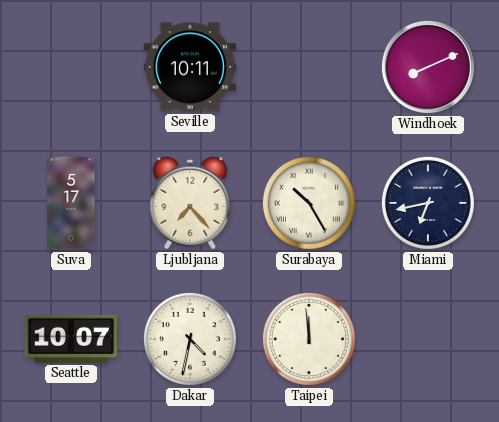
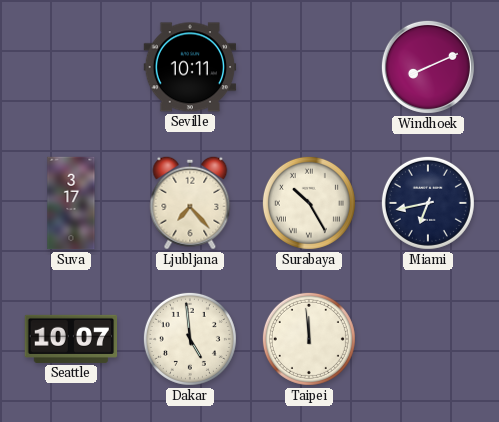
Suva: 5:17 -> 3:17
Dakar: 4:32 -> 4:59
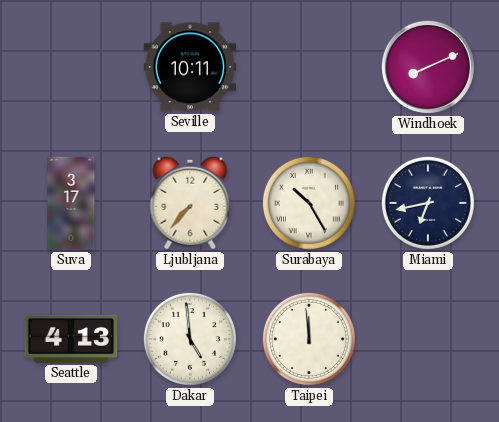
Ljubljana: 7:23 -> 7:37
Seattle: 10:07 -> 4:13
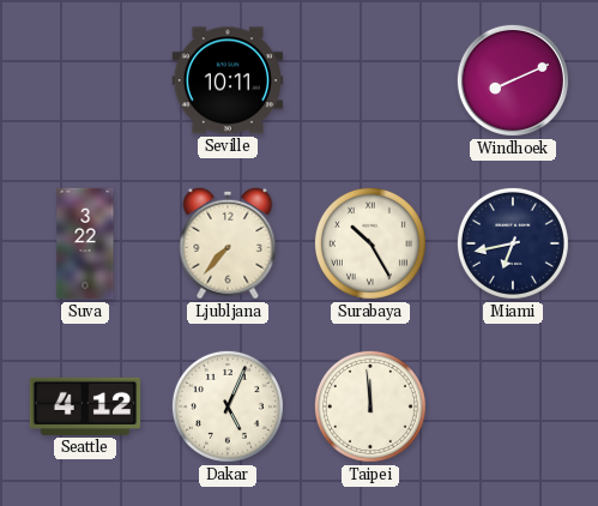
Suva: 3:17 -> 3:22
Seattle: 4:13 -> 4:12
Dakar: 4:59 -> 5:04
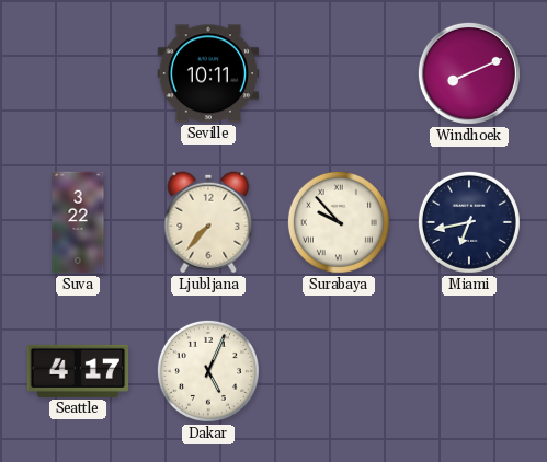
Surabaya: 10:25 -> 9:53
Seattle: 4:12 -> 4:17
Taipei: 11:59 -> none
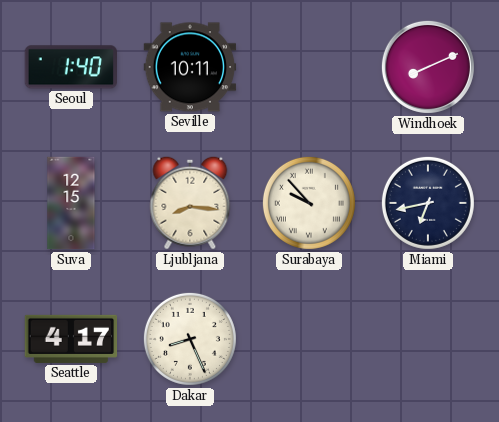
Seoul: none -> 1:40
Suva: 3:22 -> 12:15
Ljubljana: 7:37 -> 8:16
Dakar: 5:04 -> 8:26
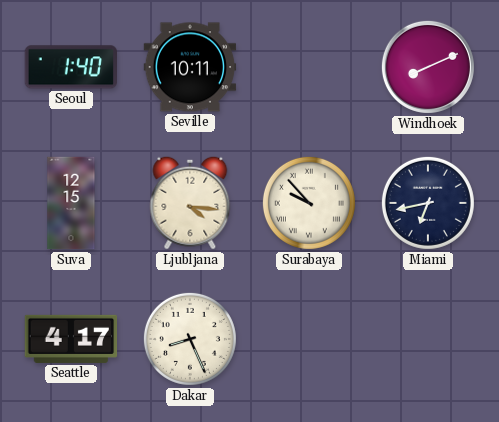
Ljubljana: 8:16 -> 4:16
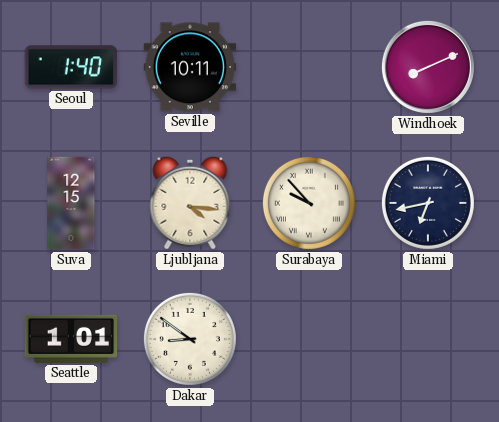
Seattle: 4:17 -> 1:01
Dakar: 8:26 -> 8:51
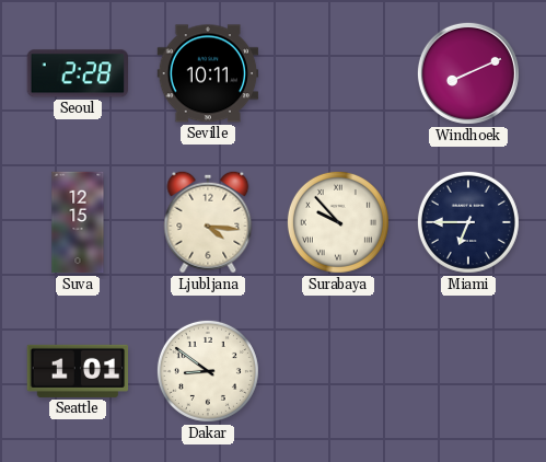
Seoul: 1:40 -> 2:28
Miami: 6:43 -> 6:45
